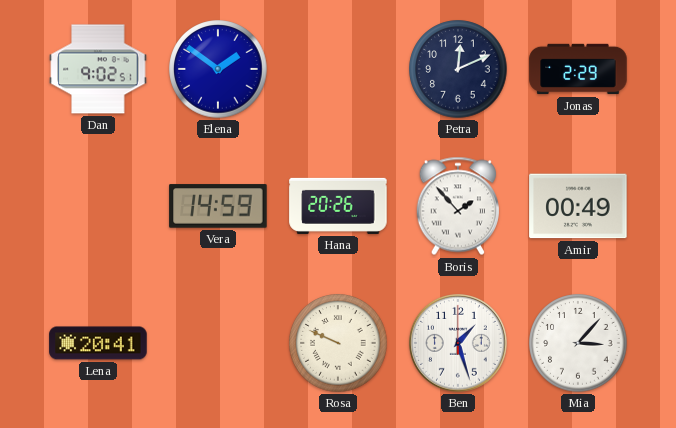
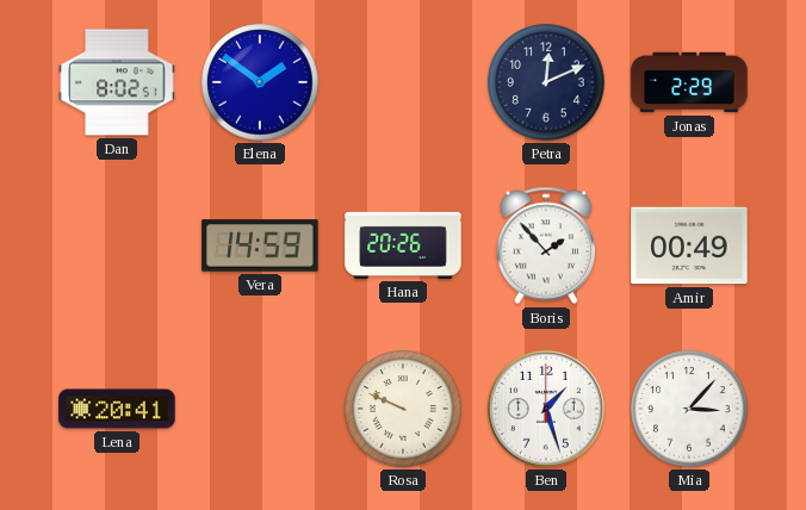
Dan: 9:02 -> 8:02
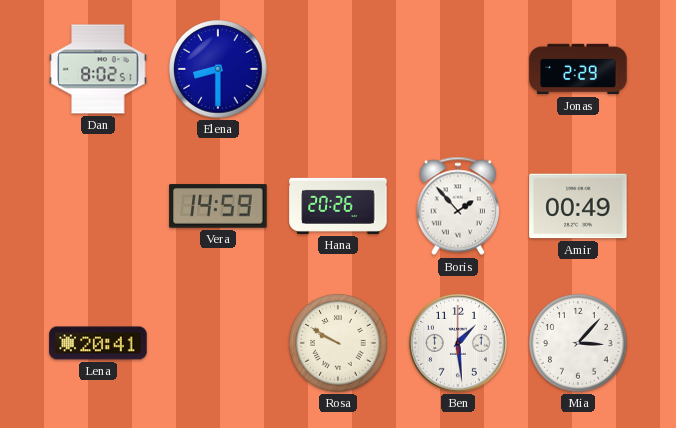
Elena: 1:51 -> 8:30
Petra: 12:11 -> none
Rosa: 9:49 -> 9:50
Ben: 1:27 -> 1:29
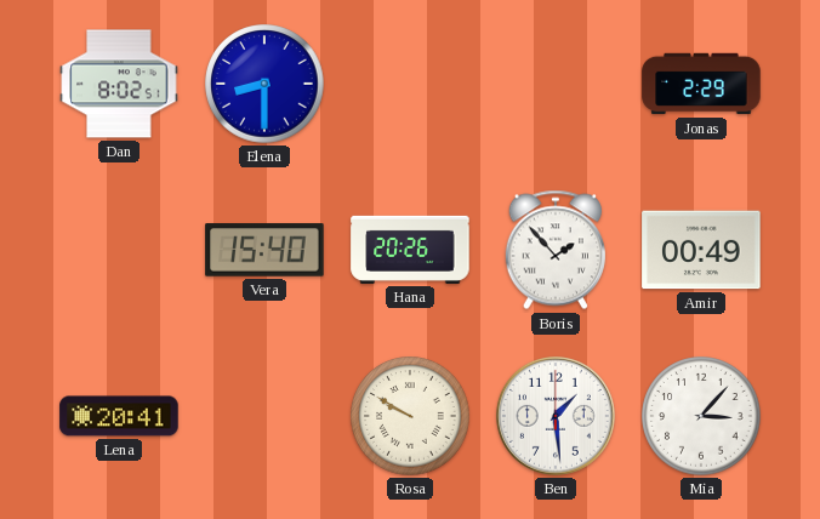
Vera: 14:59 -> 15:40
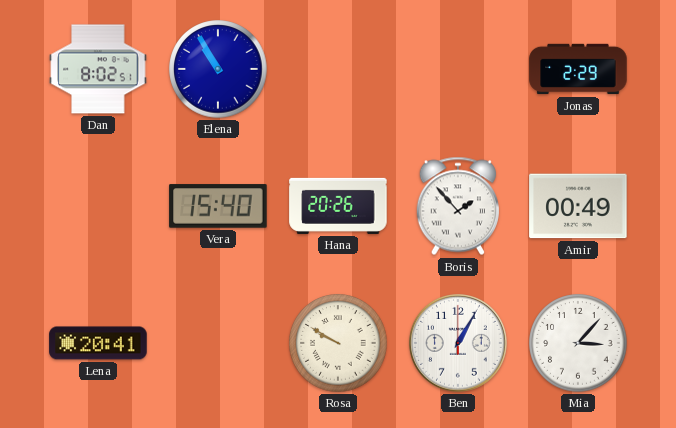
Elena: 8:30 -> 10:55
Ben: 1:29 -> 1:05
